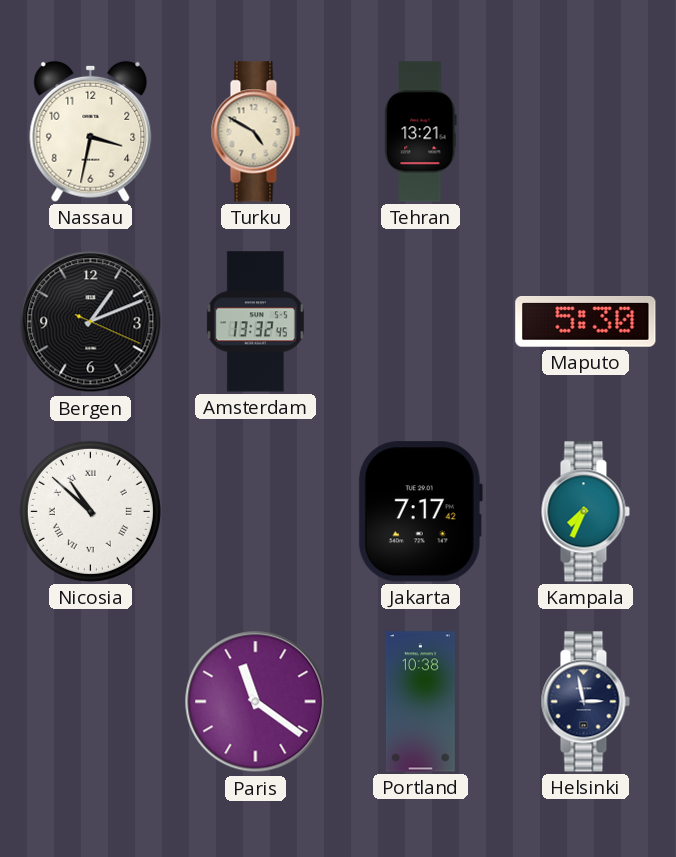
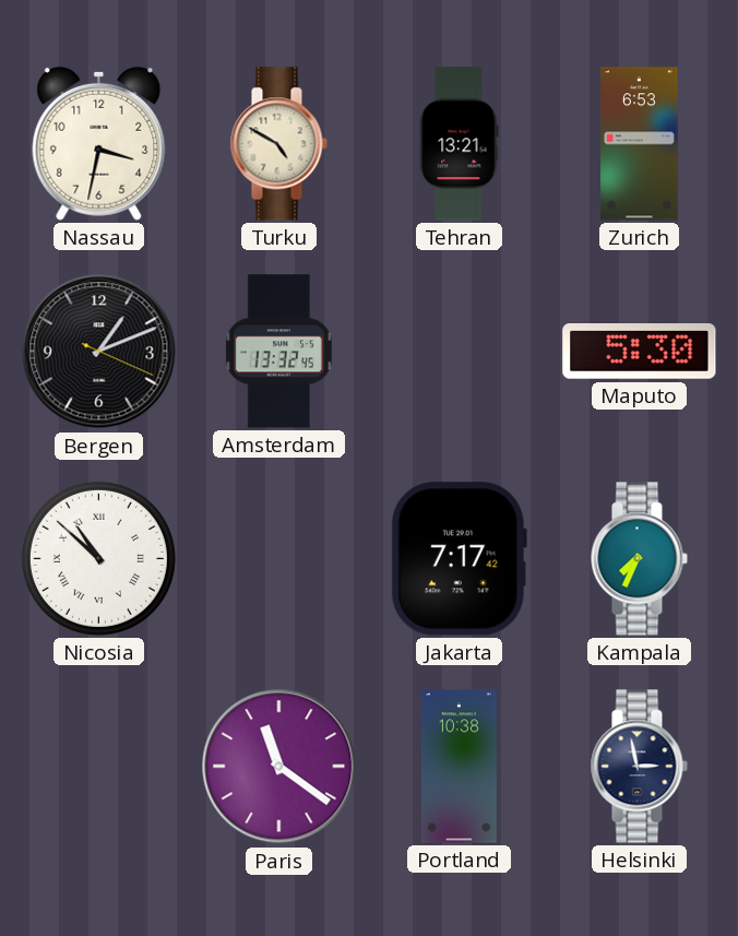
Zurich: none -> 6:53
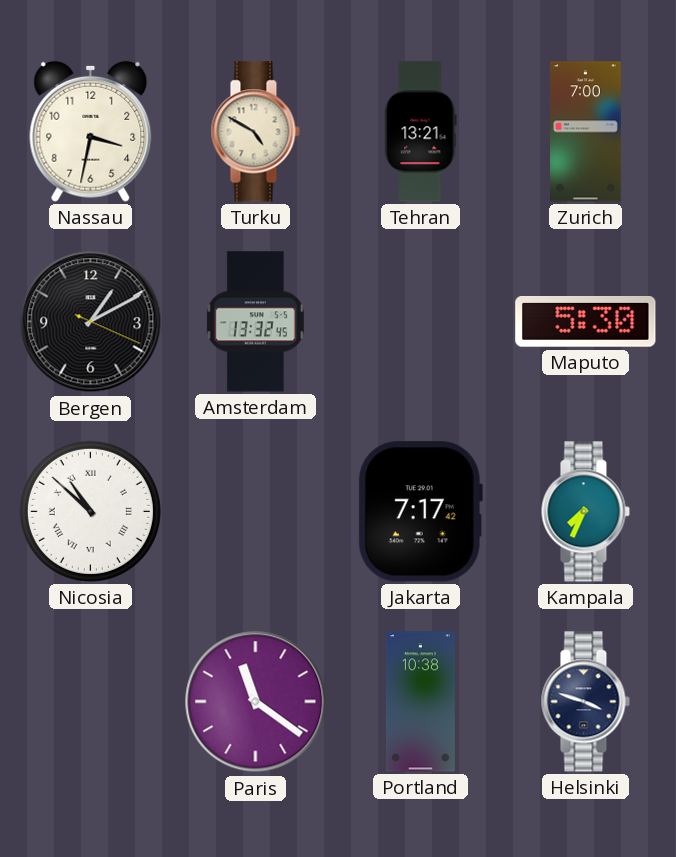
Zurich: 6:53 -> 7:00
Bergen: 1:11 -> 1:10
Helsinki: 2:58 -> 3:48
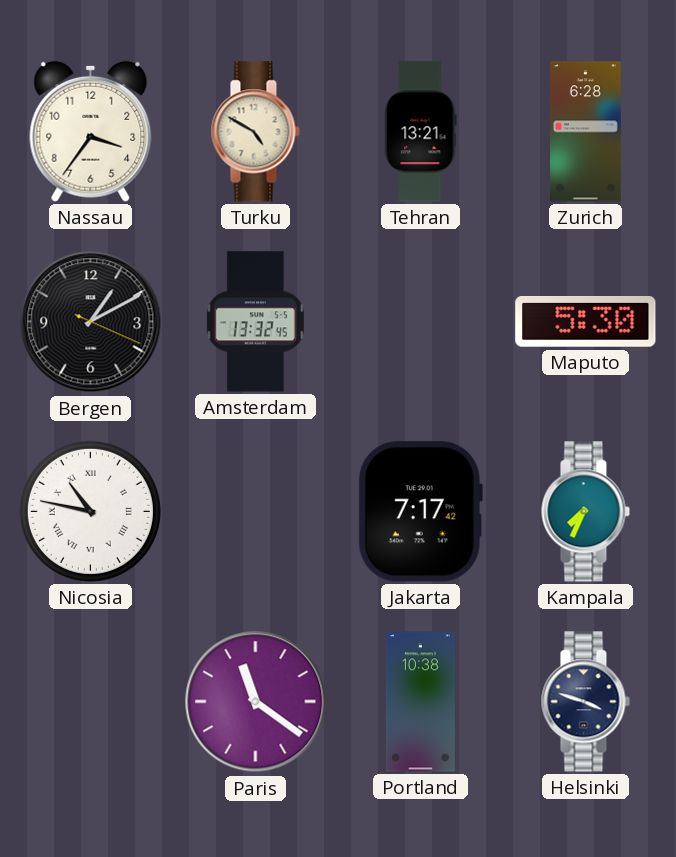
Nassau: 3:32 -> 3:36
Zurich: 7:00 -> 6:28
Nicosia: 10:52 -> 10:47
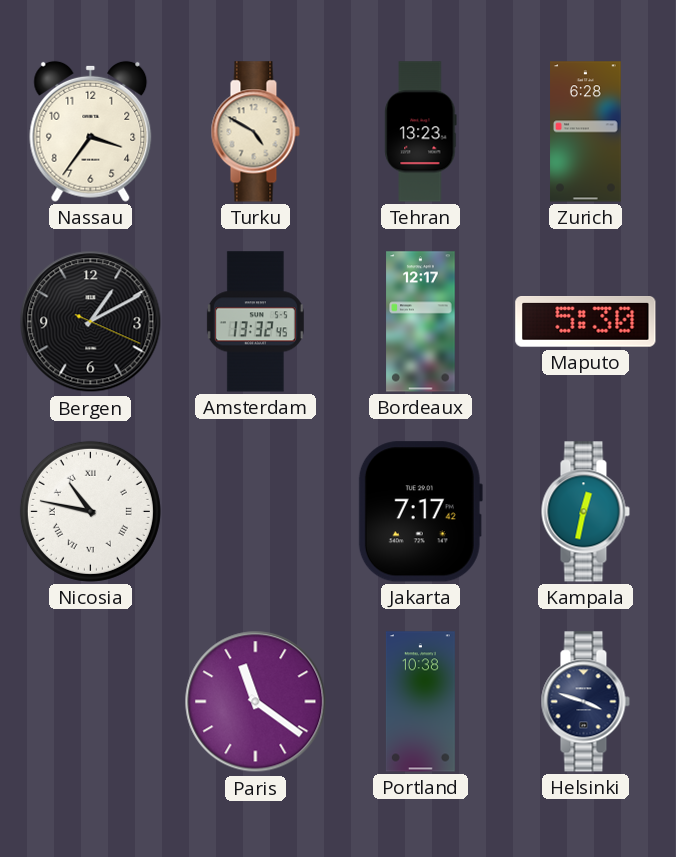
Tehran: 13:21 -> 13:23
Bordeaux: none -> 12:17
Kampala: 7:34 -> 12:32
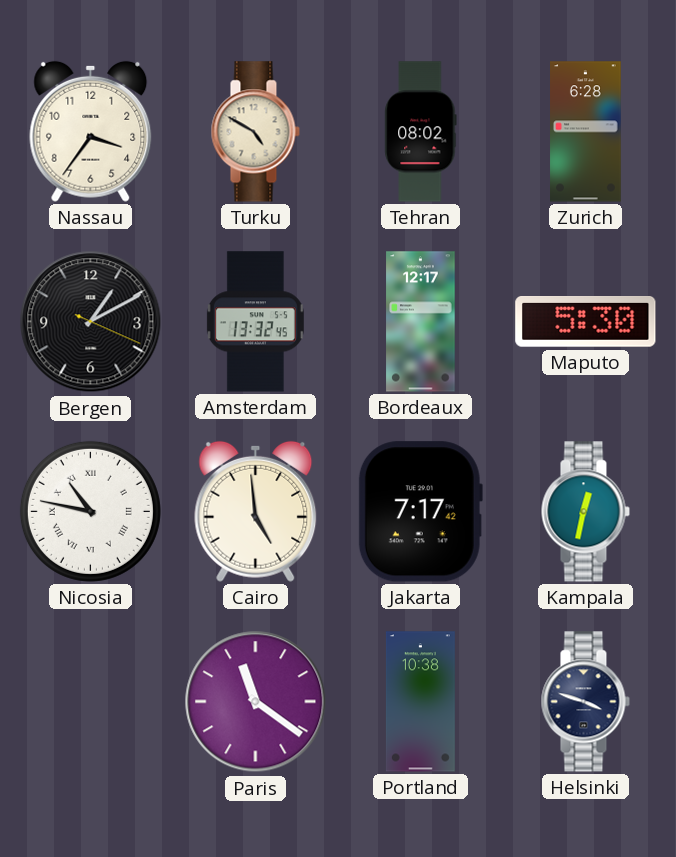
Tehran: 13:23 -> 08:02
Cairo: none -> 4:59
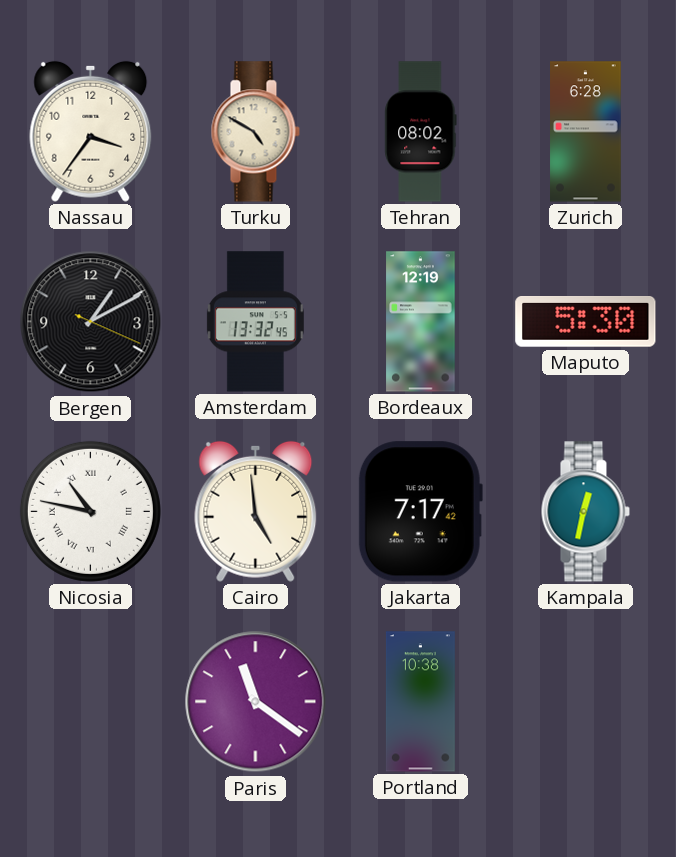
Bordeaux: 12:17 -> 12:19
Helsinki: 3:48 -> none
